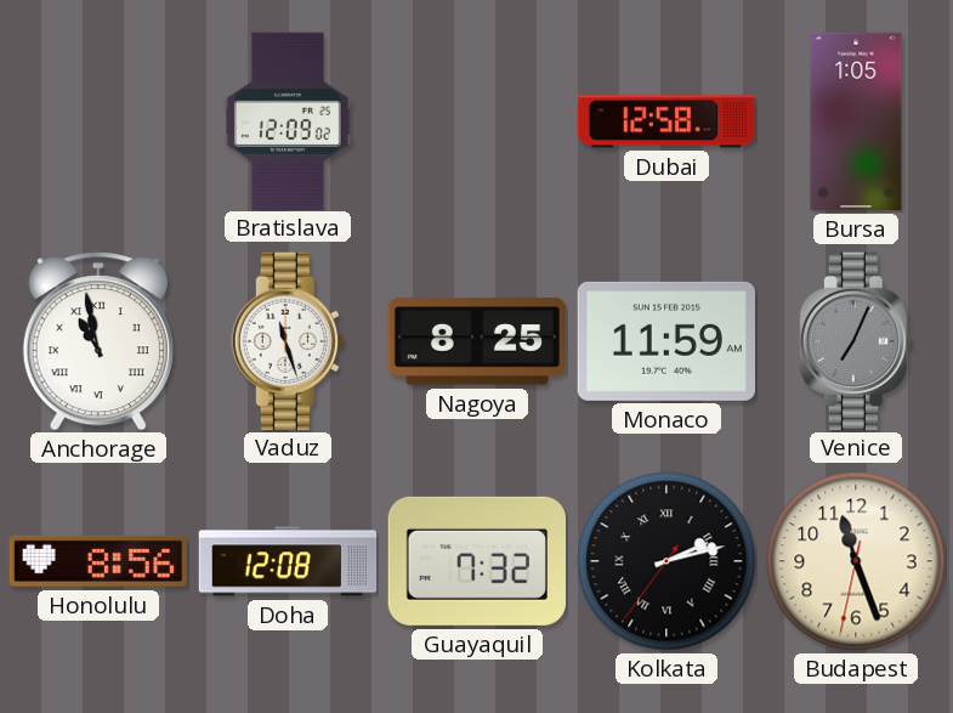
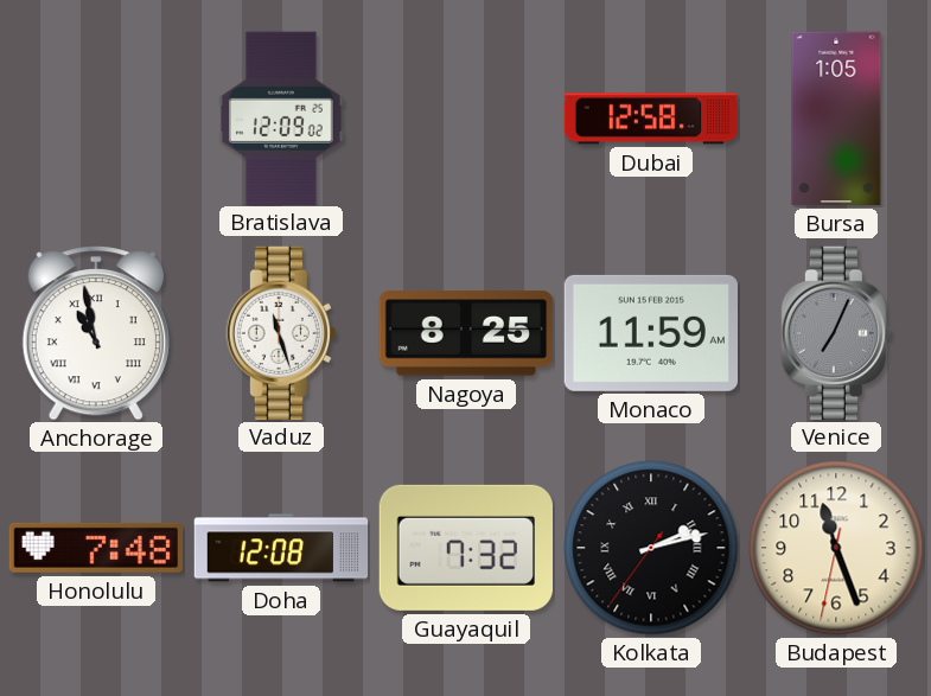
Honolulu: 8:56 -> 7:48
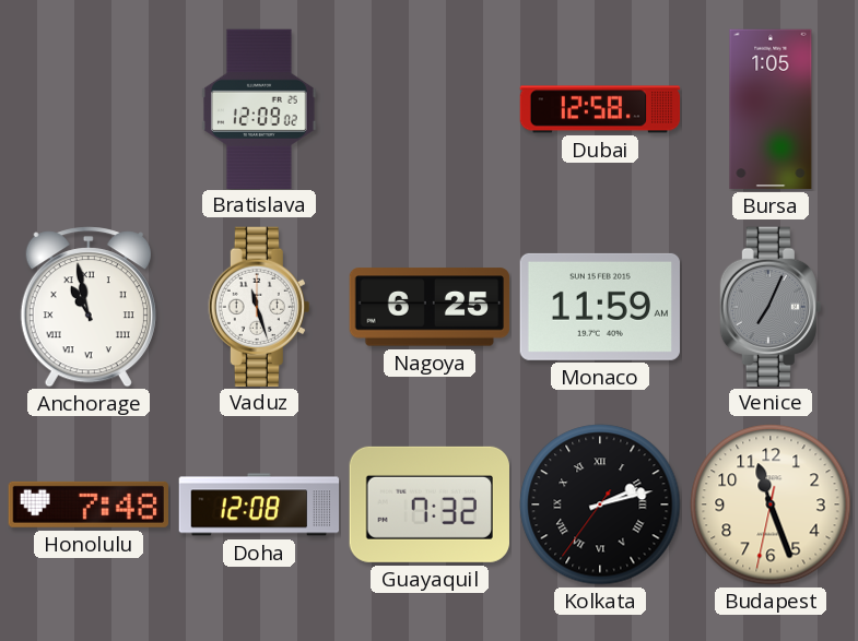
Nagoya: 8:25 -> 6:25
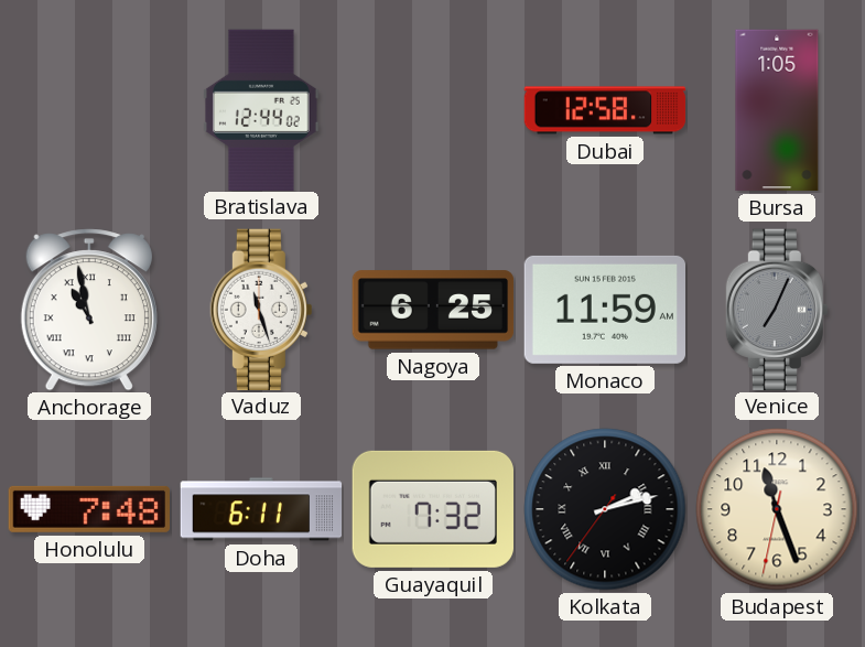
Bratislava: 12:09 -> 12:44
Doha: 12:08 -> 6:11
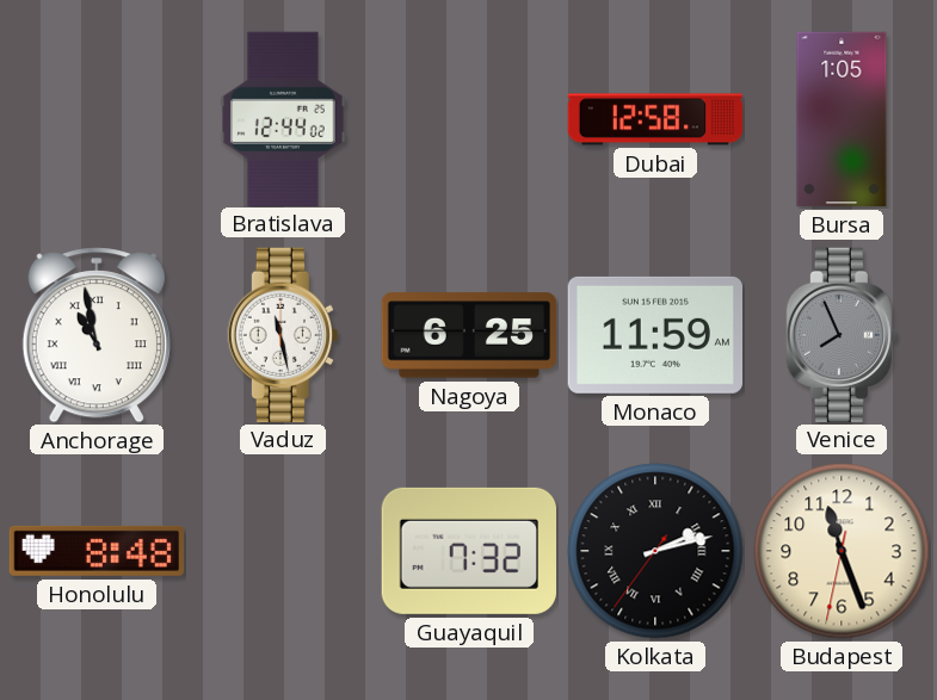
Vaduz: 11:27 -> 11:28
Venice: 7:04 -> 7:56
Honolulu: 7:48 -> 8:48
Doha: 6:11 -> none
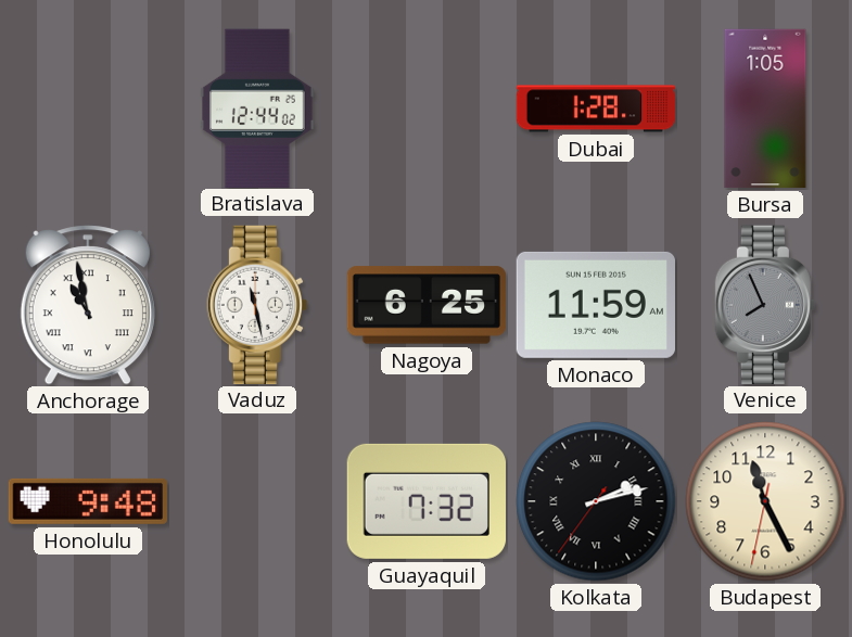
Dubai: 12:58 -> 1:28
Honolulu: 8:48 -> 9:48
Budapest: 11:26 -> 11:25
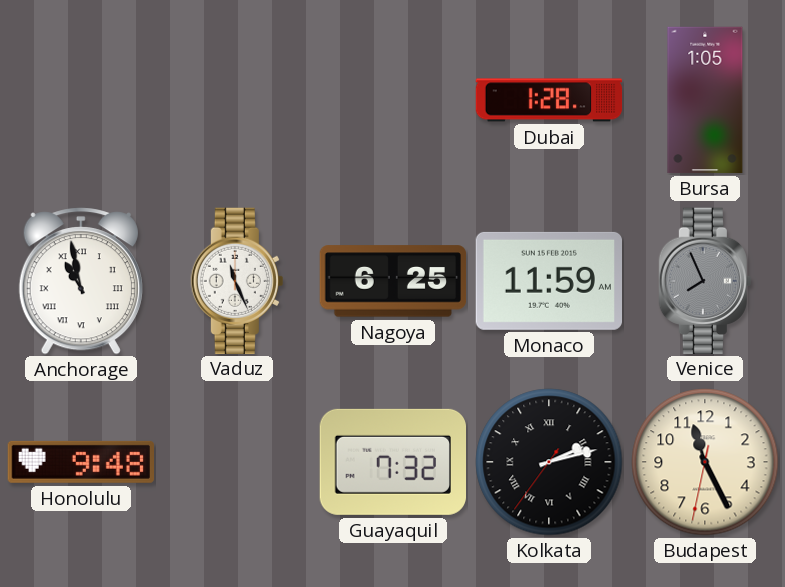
Bratislava: 12:44 -> none
Vaduz: 11:28 -> 11:26
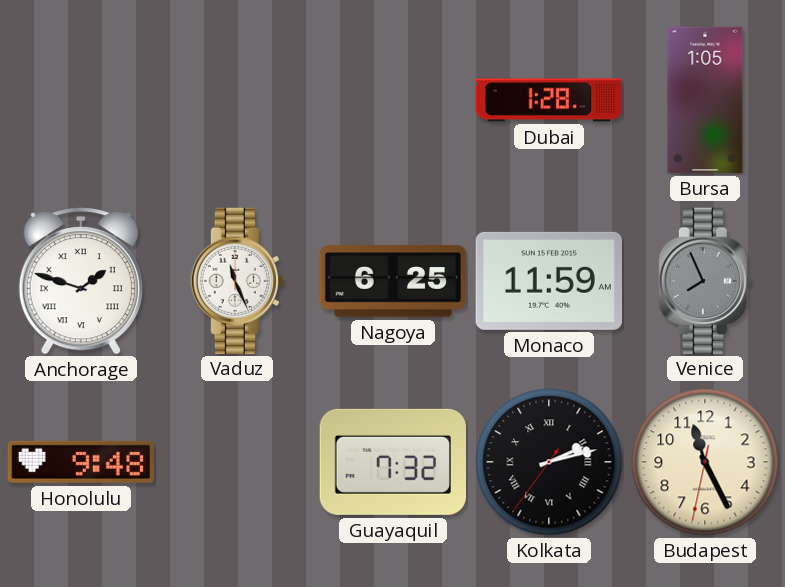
Anchorage: 10:58 -> 1:48
